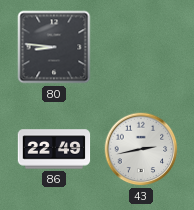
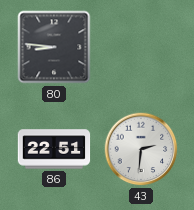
86: 22:49 -> 22:51
43: 2:43 -> 2:31
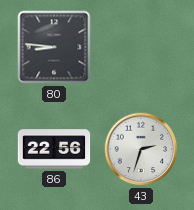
86: 22:51 -> 22:56
43: 2:31 -> 2:33
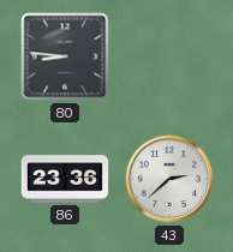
86: 22:56 -> 23:36
43: 2:33 -> 2:38
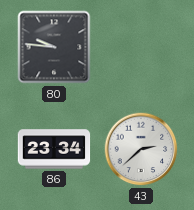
80: 8:46 -> 9:46
86: 23:36 -> 23:34
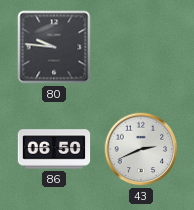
86: 23:34 -> 06:50
43: 2:38 -> 2:41
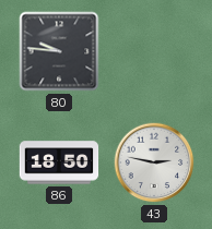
86: 06:50 -> 18:50
43: 2:41 -> 2:47
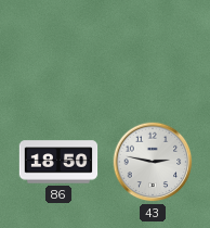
80: 9:46 -> none
